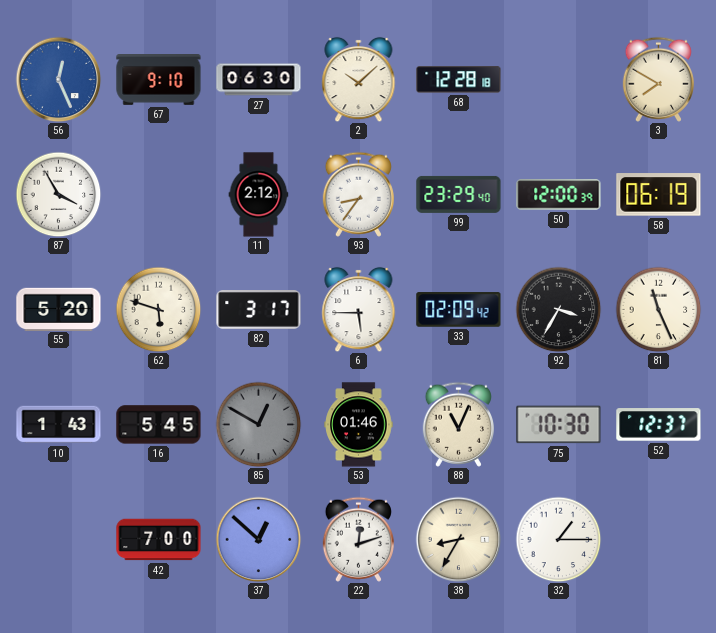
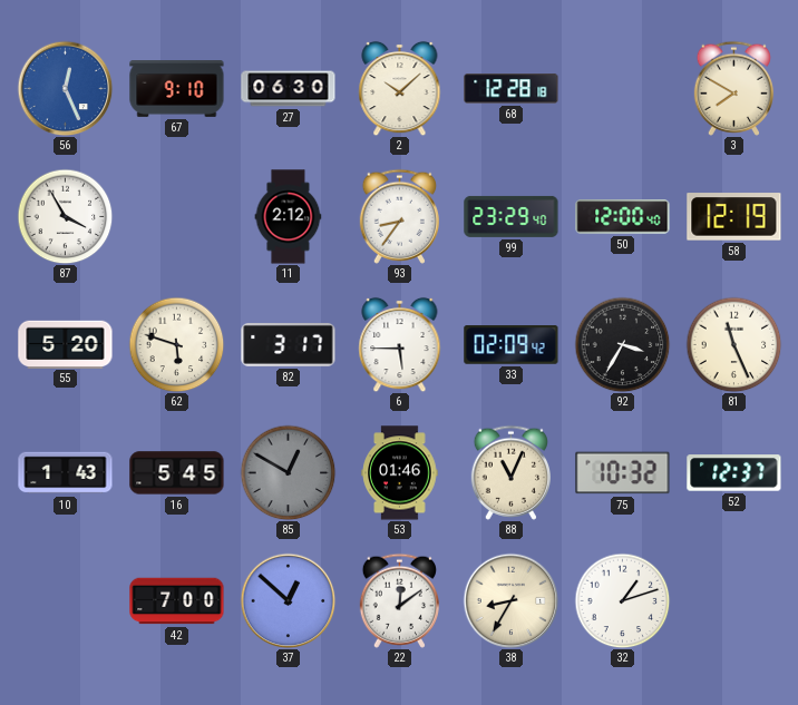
50: 12:00:39 -> 12:00:40
58: 06:19 -> 12:19
75: 10:30 -> 10:32
22: 12:12 -> 12:09
32: 1:15 -> 1:12
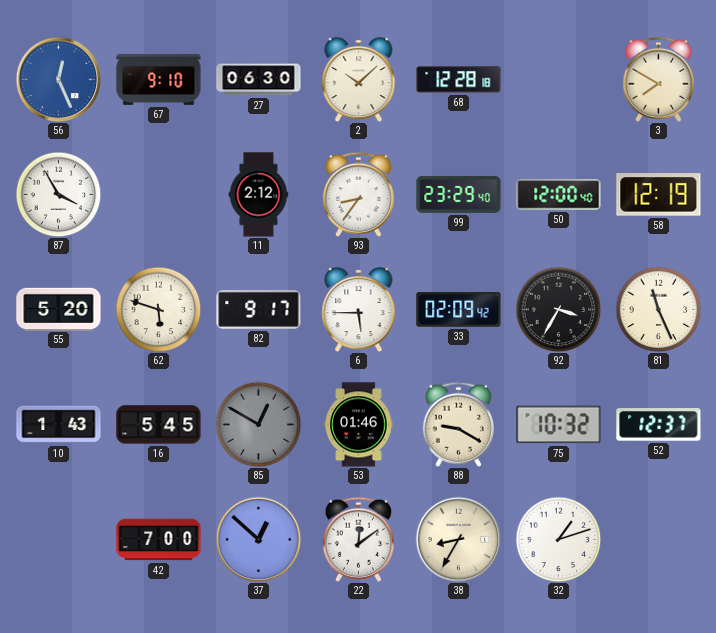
82: 3:17 -> 9:17
88: 11:04 -> 9:20
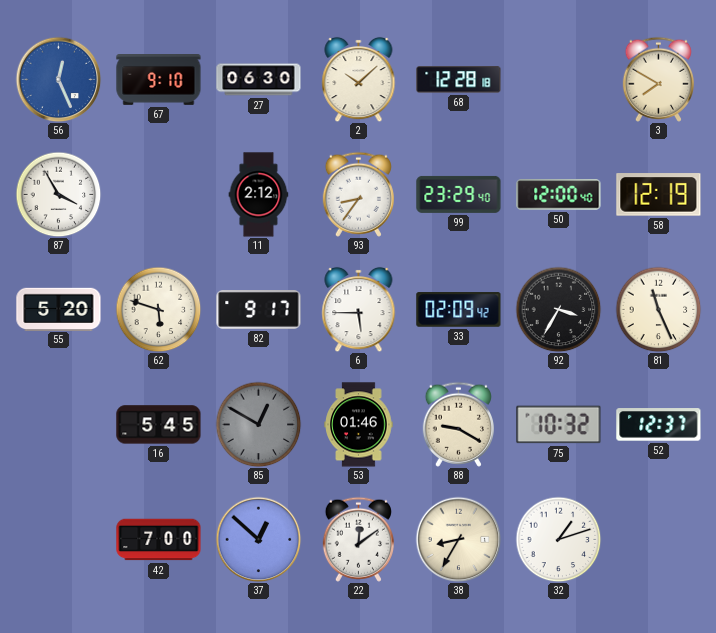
10: 1:43 -> none
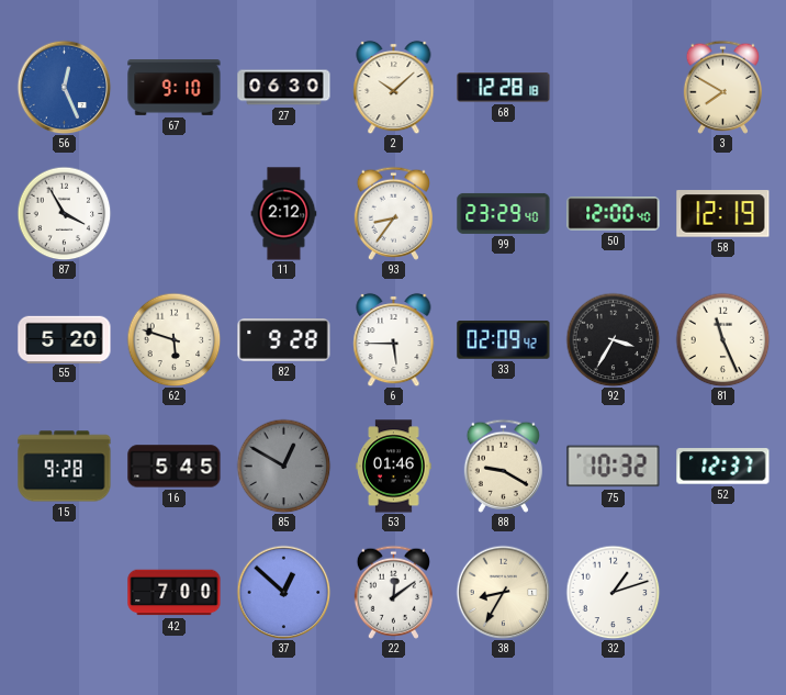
82: 9:17 -> 9:28
15: none -> 9:28
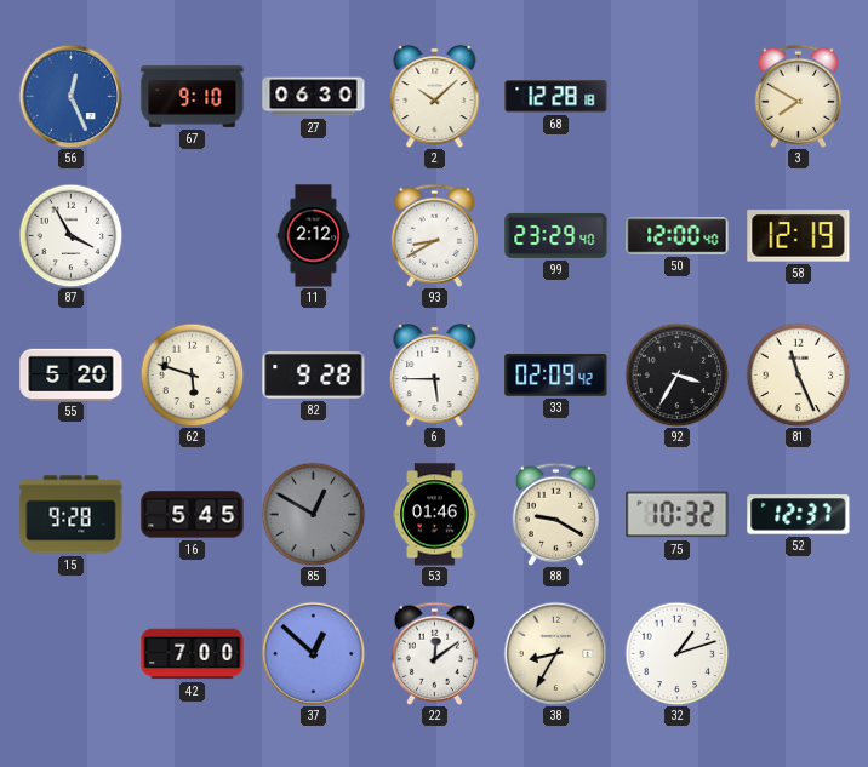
93: 8:36 -> 8:40
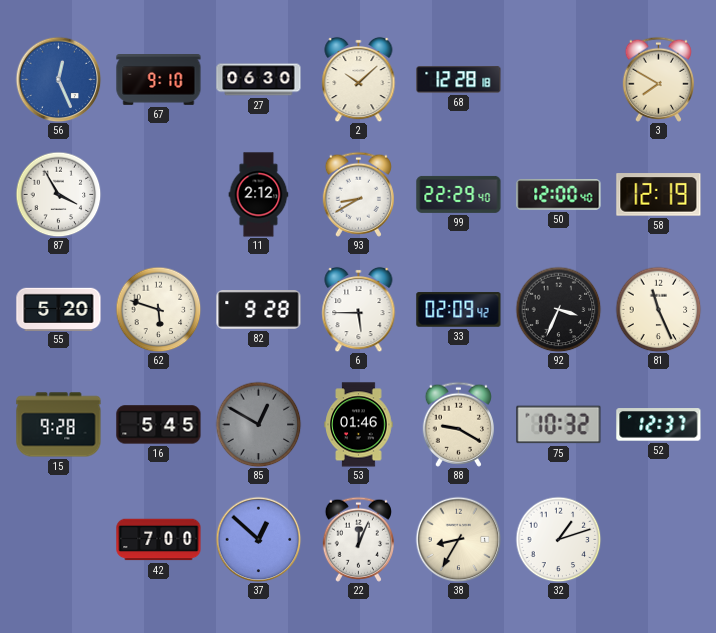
99: 23:29 -> 22:29
92: 3:35 -> 3:34
22: 12:09 -> 12:04
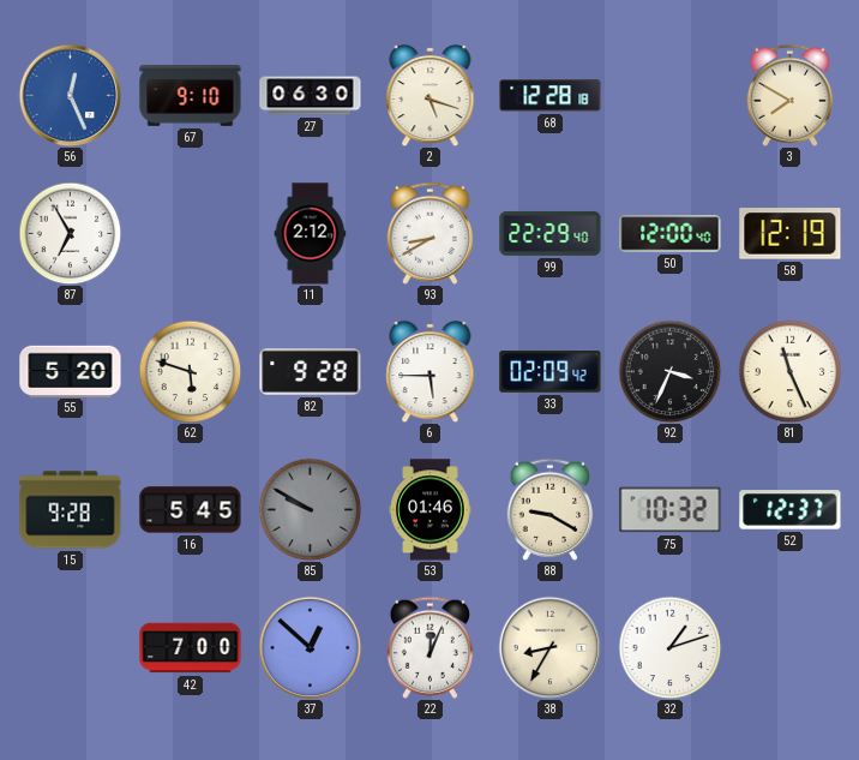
2: 10:08 -> 5:18
87: 3:55 -> 6:55
85: 12:50 -> 9:50
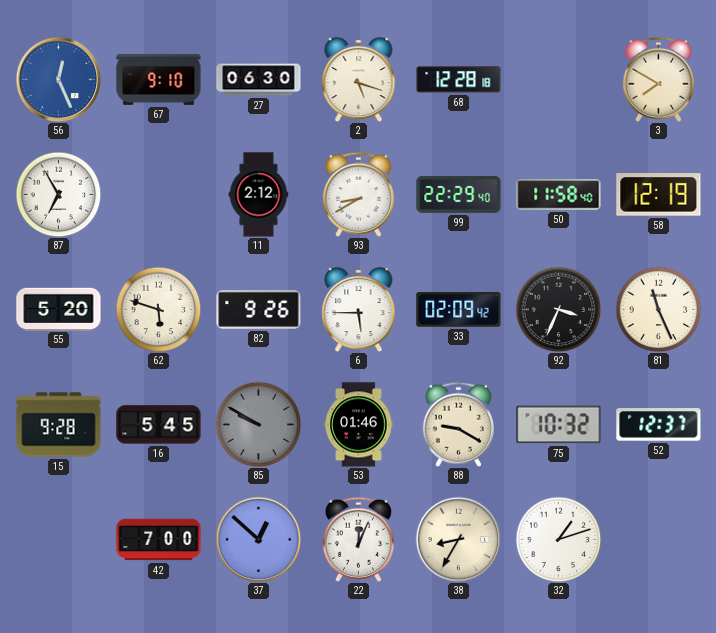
50: 12:00 -> 11:58
82: 9:28 -> 9:26
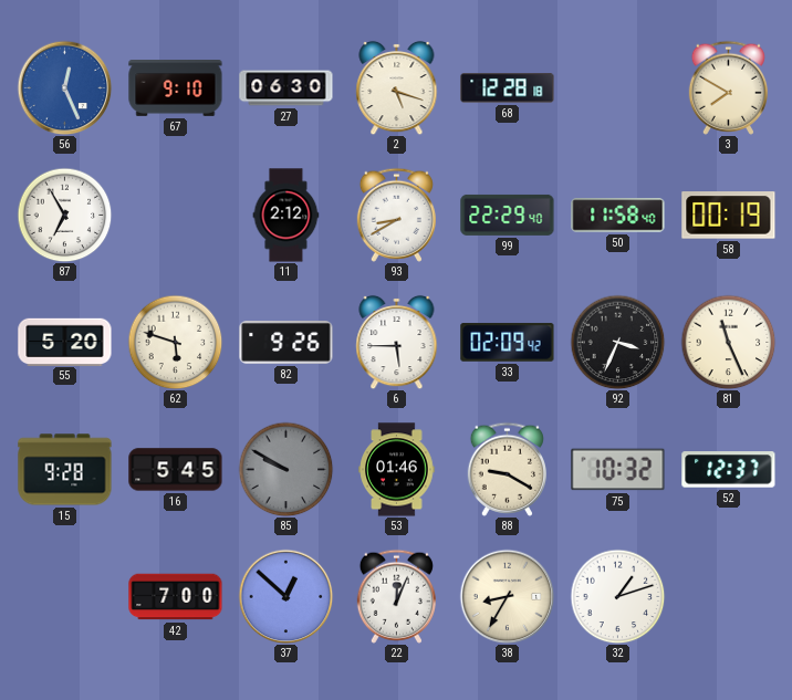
58: 12:19 -> 00:19
